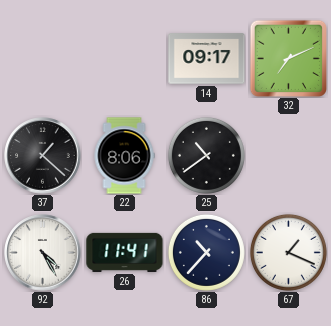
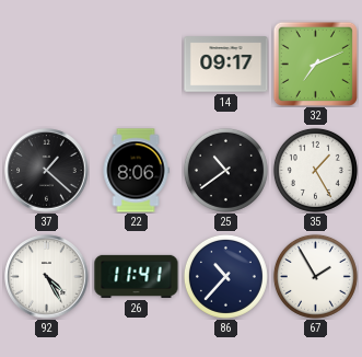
35: none -> 1:25
67: 1:19 -> 1:55
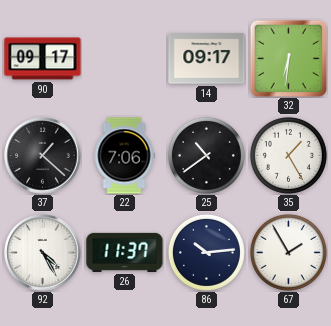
90: none -> 09:17
32: 7:11 -> 6:31
22: 8:06 -> 7:06
26: 11:41 -> 11:37
86: 10:37 -> 10:14
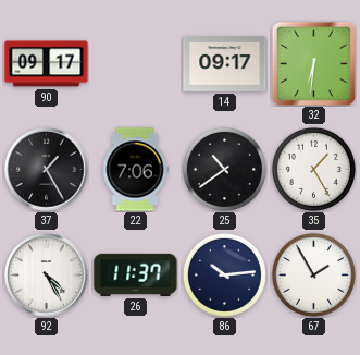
37: 1:22 -> 1:25
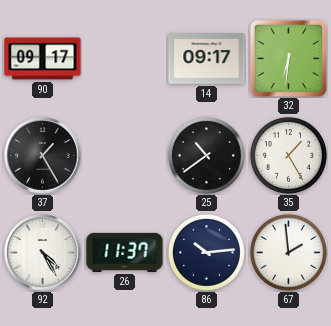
22: 7:06 -> none
67: 1:55 -> 1:59
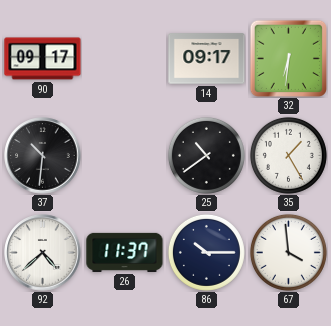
37: 1:25 -> 10:31
92: 4:25 -> 4:38
86: 10:14 -> 10:15
67: 1:59 -> 3:59
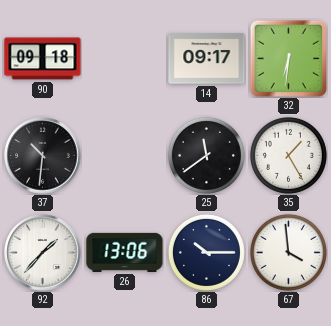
90: 09:17 -> 09:18
25: 10:39 -> 11:39
92: 4:38 -> 1:37
26: 11:37 -> 13:06
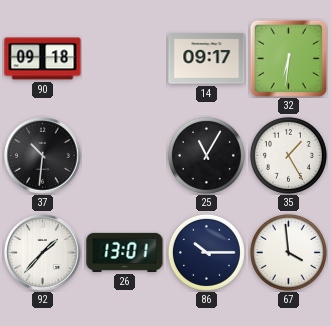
25: 11:39 -> 11:05
26: 13:06 -> 13:01
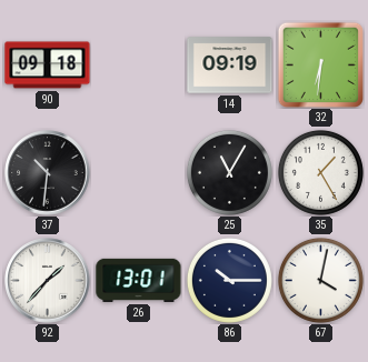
14: 09:17 -> 09:19
67: 3:59 -> 4:02
